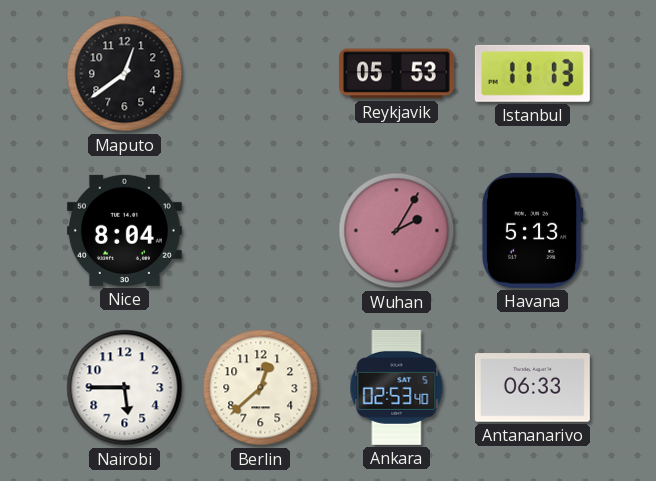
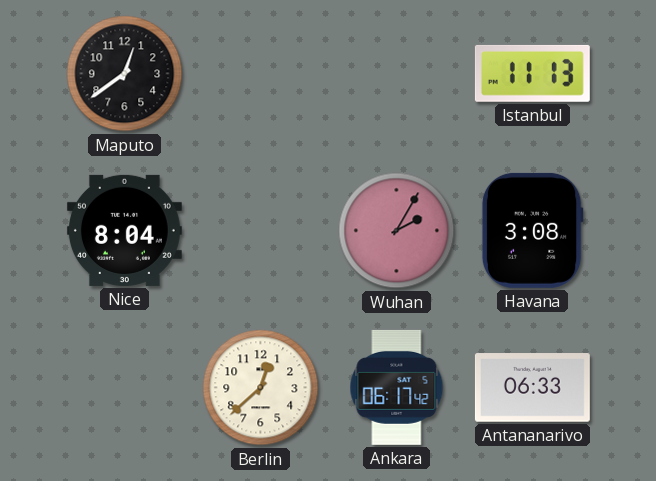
Reykjavik: 05:53 -> none
Havana: 5:13 -> 3:08
Nairobi: 5:45 -> none
Ankara: 02:53 -> 06:17
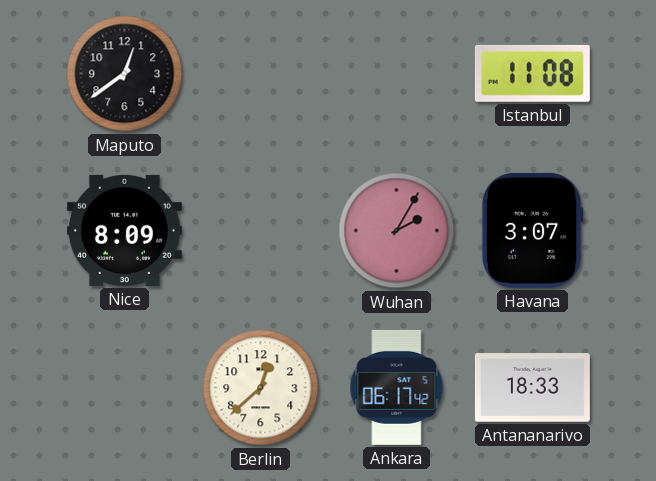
Istanbul: 11:13 -> 11:08
Nice: 8:04 -> 8:09
Havana: 3:08 -> 3:07
Antananarivo: 06:33 -> 18:33
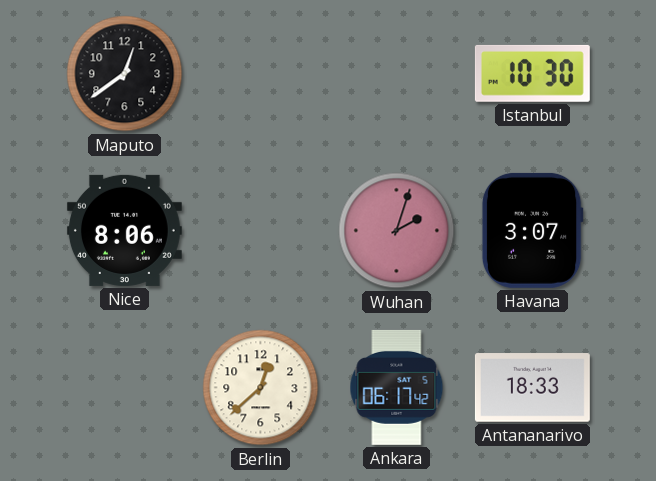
Istanbul: 11:08 -> 10:30
Nice: 8:09 -> 8:06
Wuhan: 2:05 -> 2:03
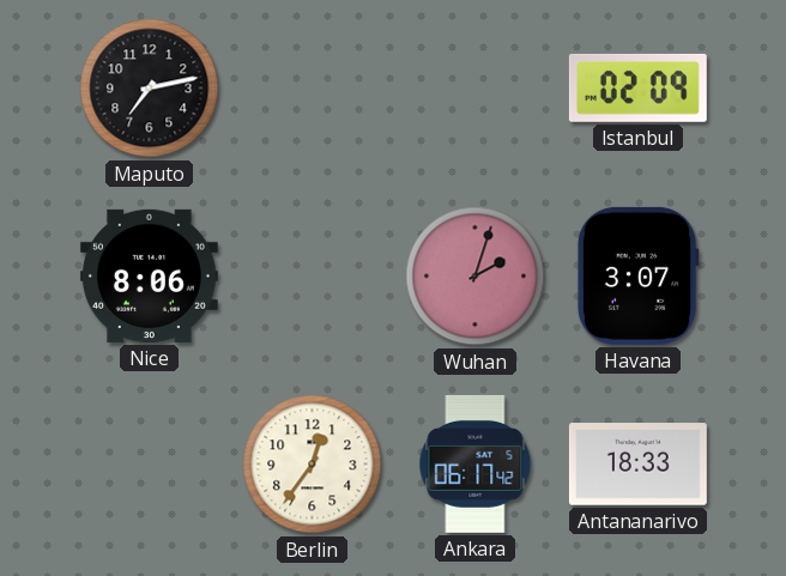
Maputo: 12:39 -> 7:13
Istanbul: 10:30 -> 02:09
Berlin: 12:38 -> 12:36
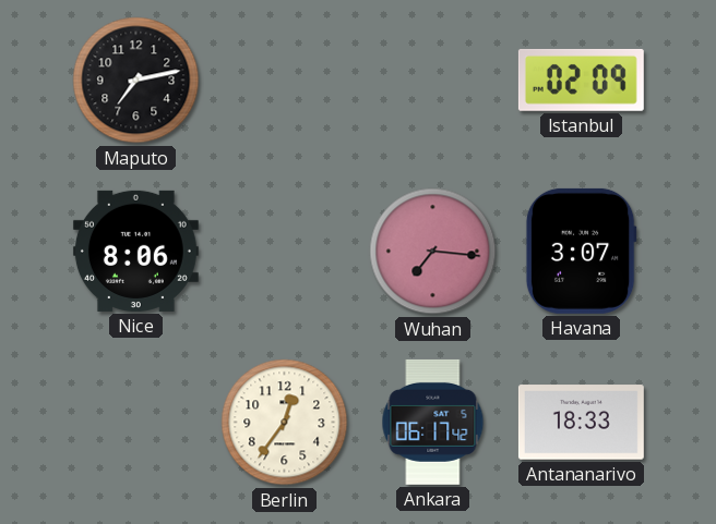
Wuhan: 2:03 -> 7:16
